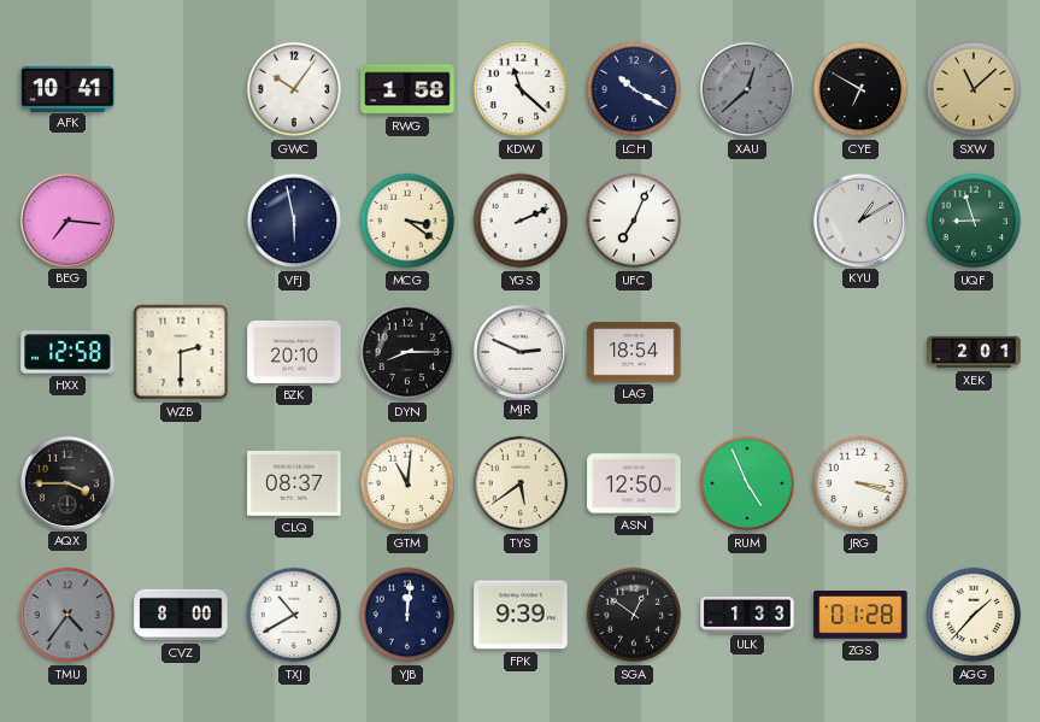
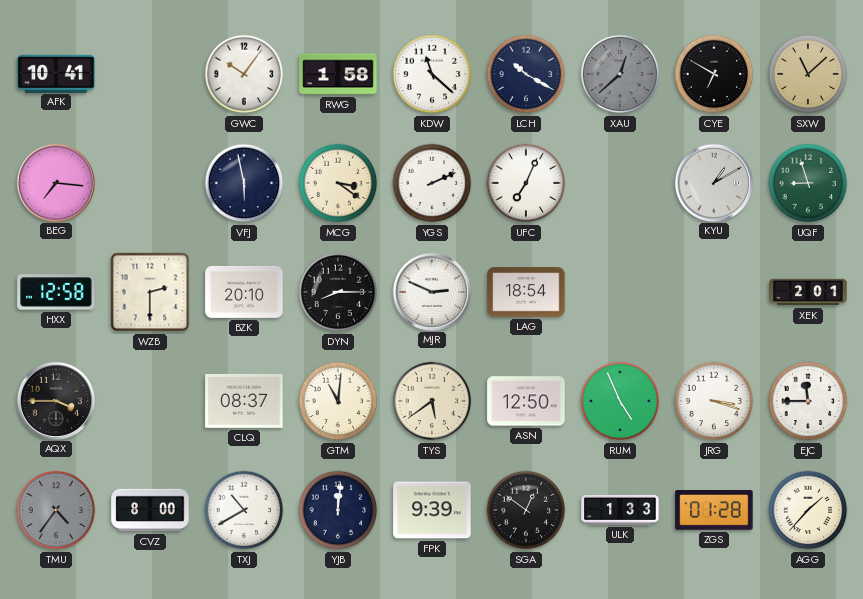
EJC: none -> 11:45
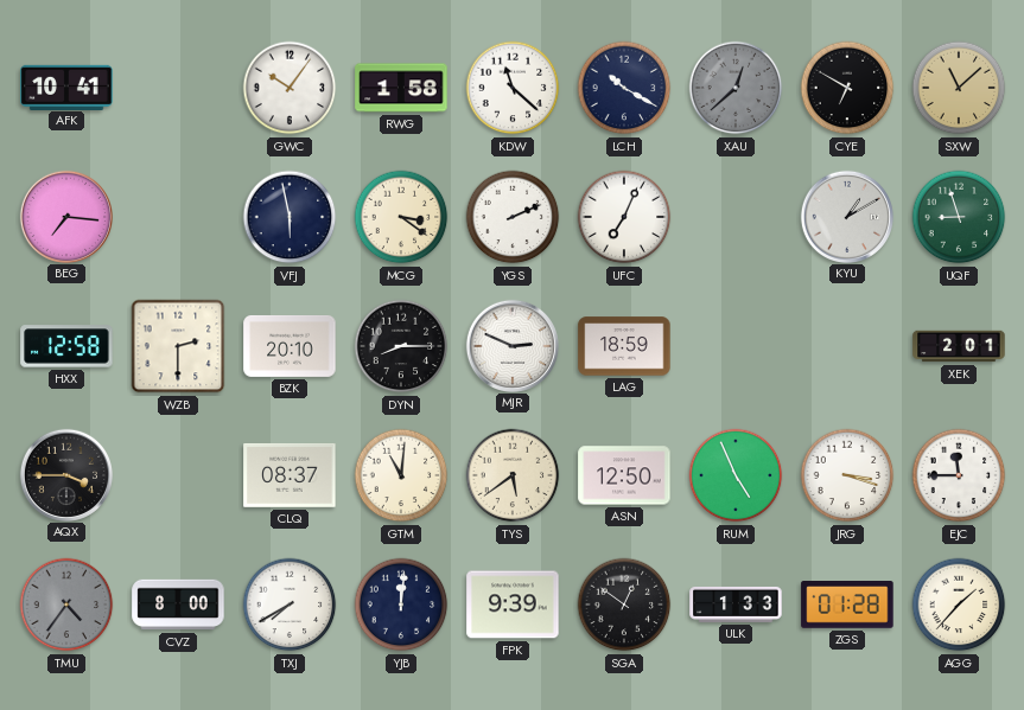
LAG: 18:54 -> 18:59
TXJ: 10:40 -> 7:40
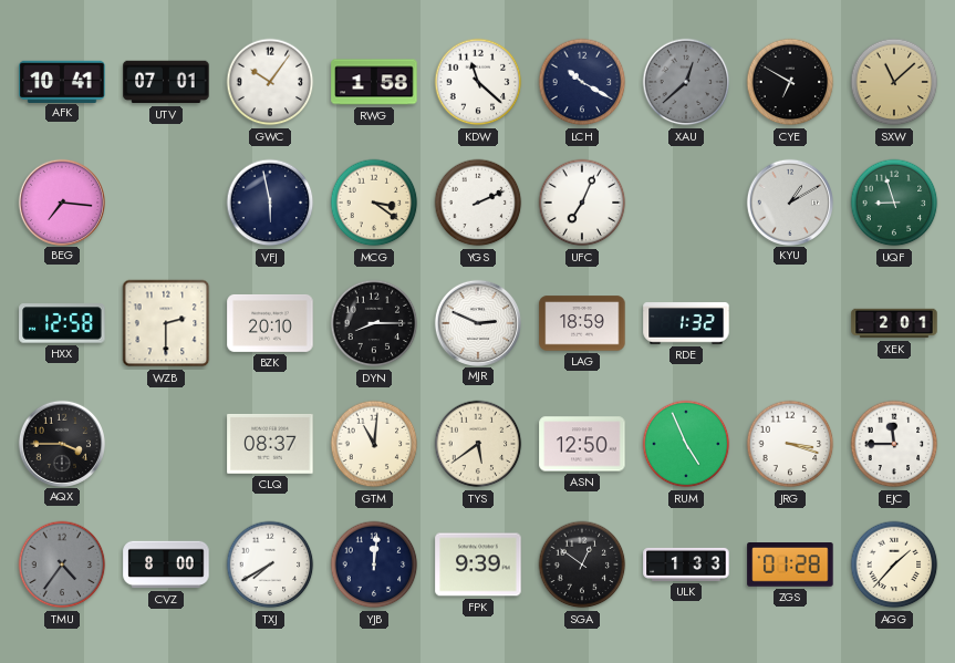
UTV: none -> 07:01
RDE: none -> 1:32
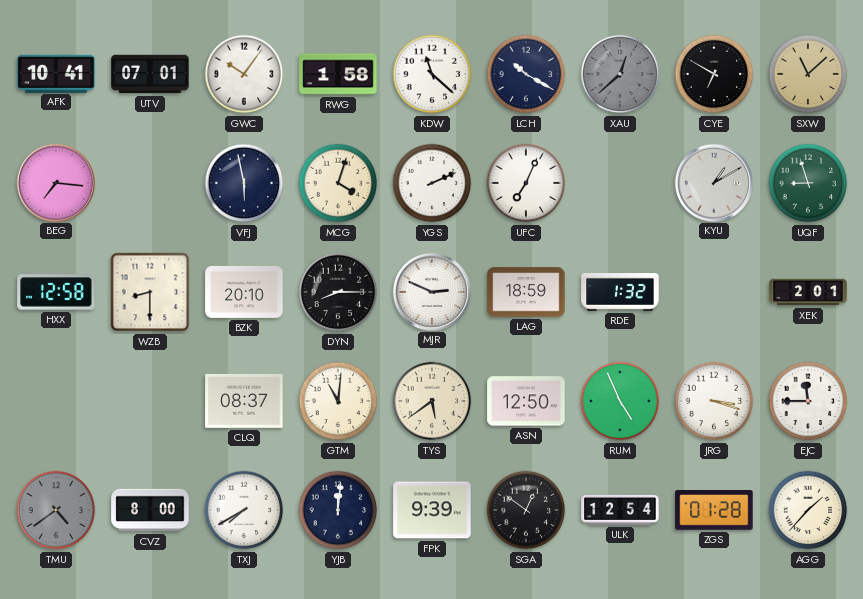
MCG: 3:21 -> 4:03
WZB: 2:30 -> 8:30
AQX: 3:45 -> none
TMU: 4:36 -> 4:39
ULK: 1:33 -> 12:54
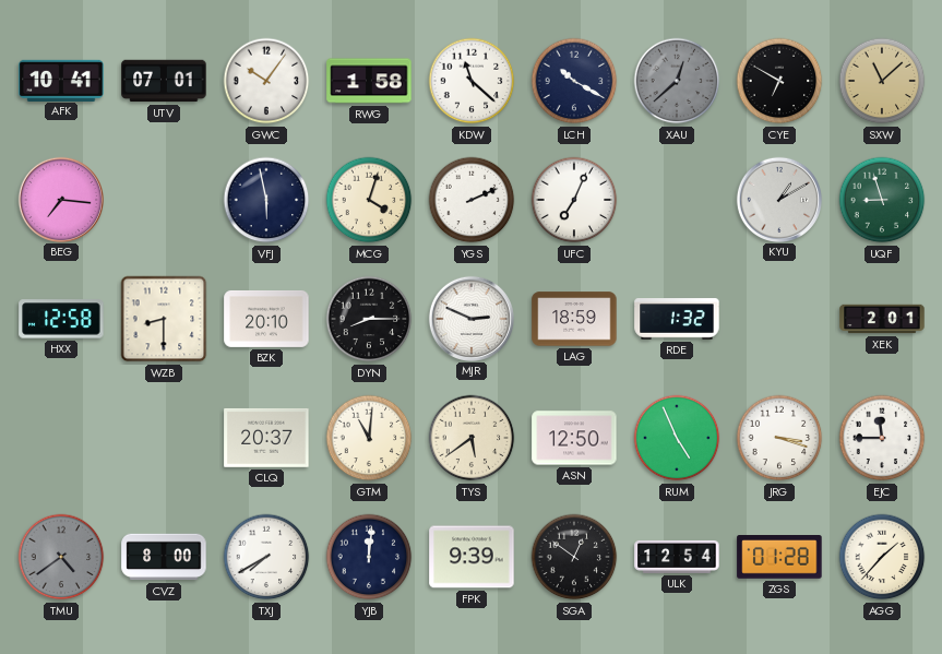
CLQ: 08:37 -> 20:37
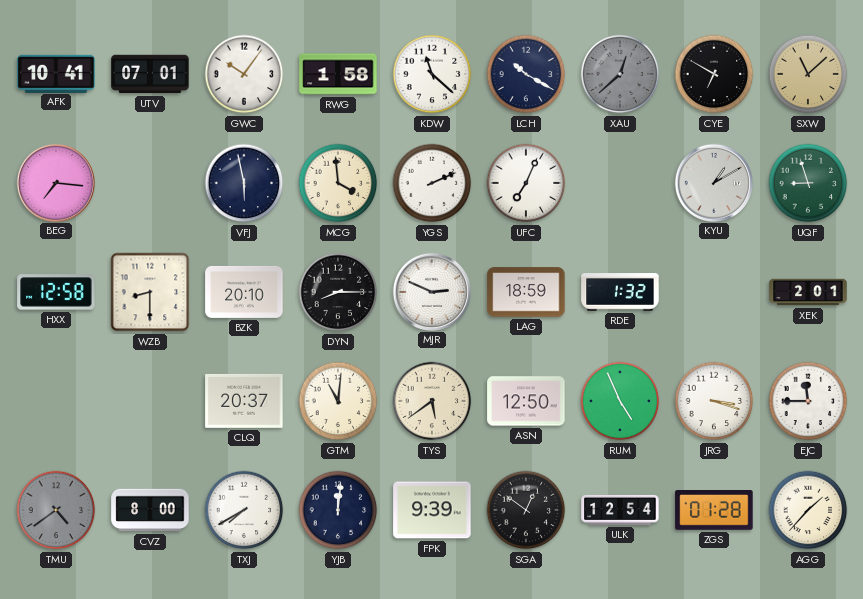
MCG: 4:03 -> 3:59
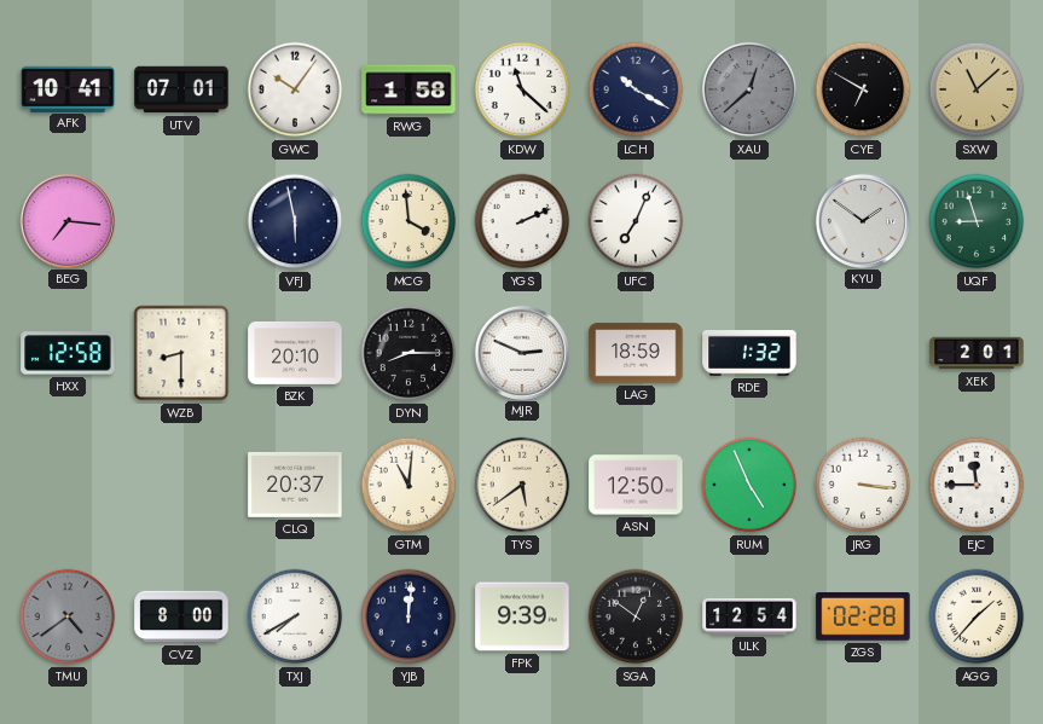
KYU: 1:10 -> 1:51
JRG: 3:18 -> 3:16
ZGS: 01:28 -> 02:28
